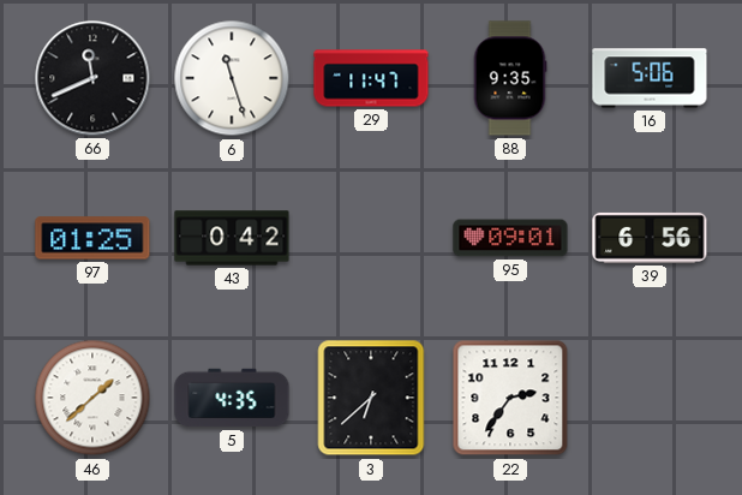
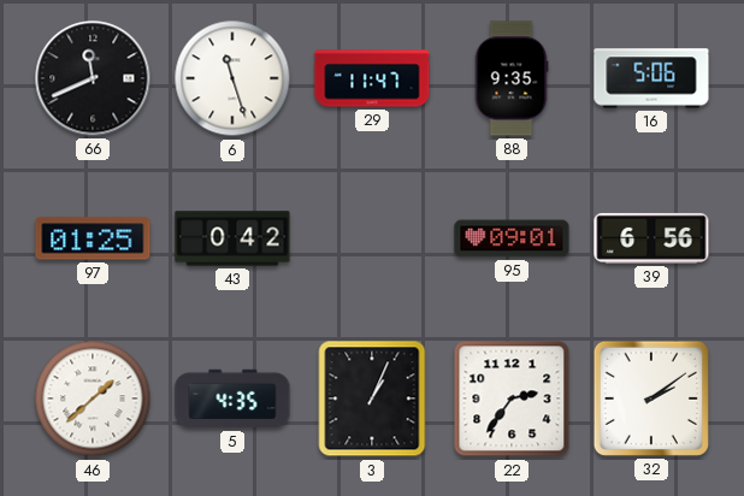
3: 6:38 -> 1:04
32: none -> 2:09
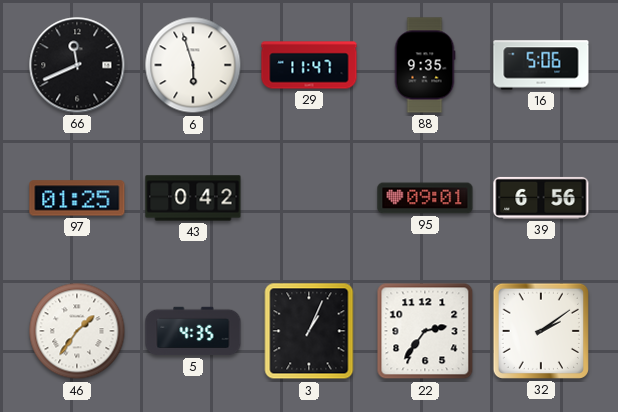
6: 11:27 -> 5:57
46: 1:38 -> 1:36
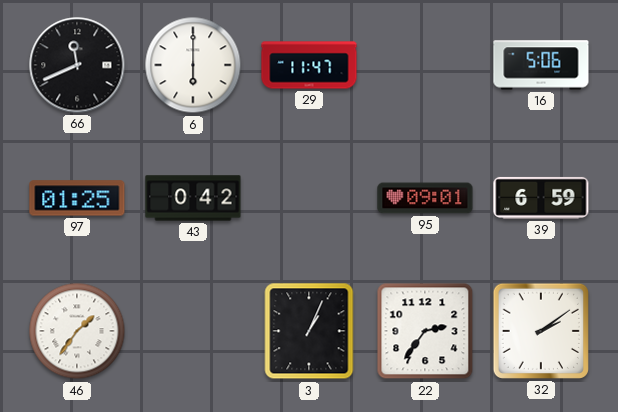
6: 5:57 -> 6:00
88: 9:35 -> none
39: 6:56 -> 6:59
5: 4:35 -> none
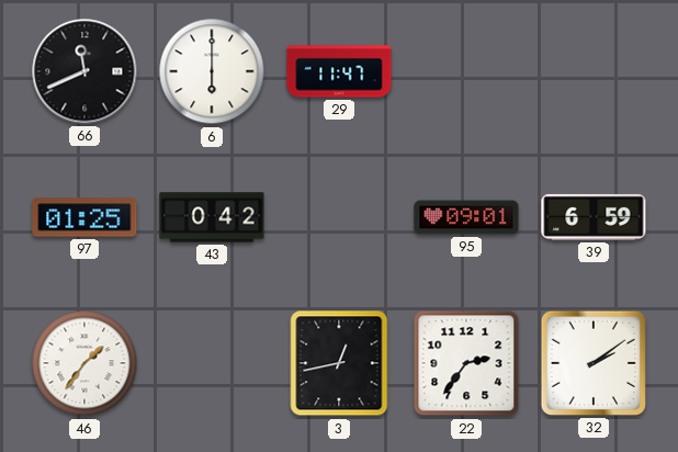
16: 5:06 -> none
3: 1:04 -> 12:43
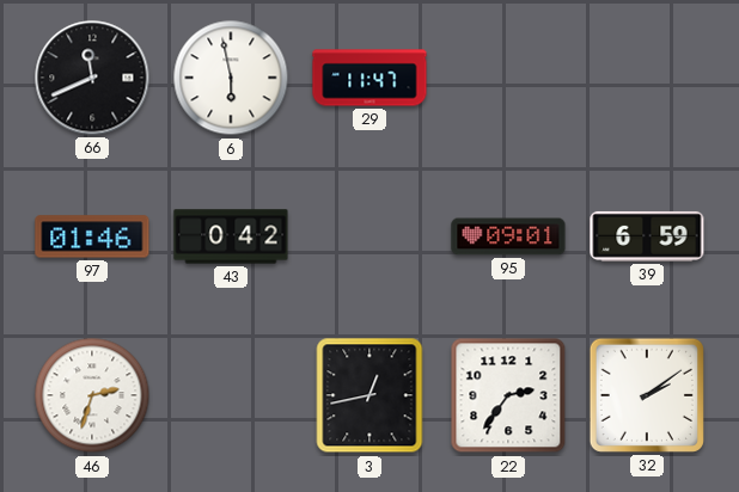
6: 6:00 -> 5:58
97: 01:25 -> 01:46
46: 1:36 -> 2:33
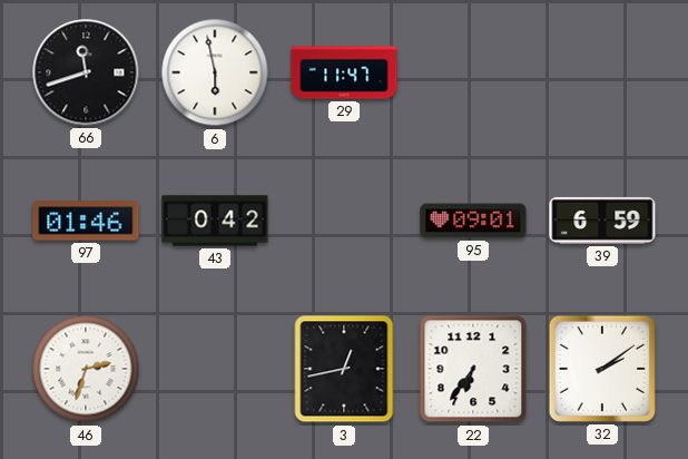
66: 11:41 -> 11:42
22: 2:36 -> 6:36
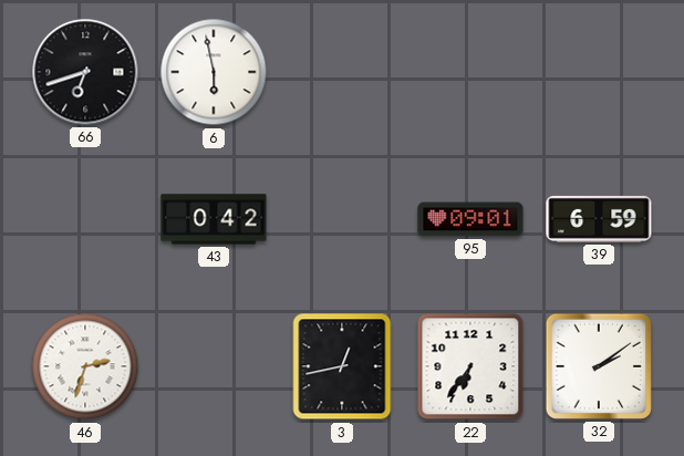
66: 11:42 -> 6:42
29: 11:47 -> none
97: 01:46 -> none
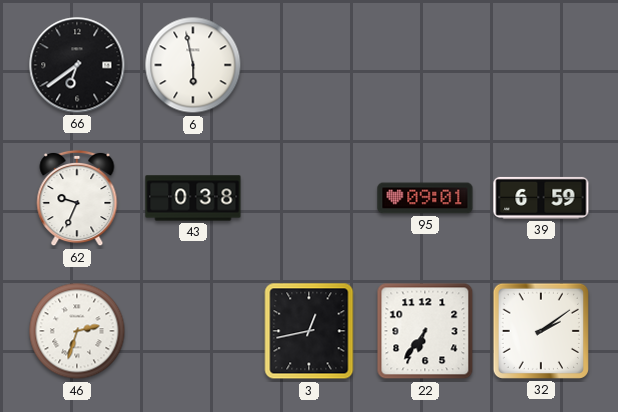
66: 6:42 -> 6:39
62: none -> 9:34
43: 0:42 -> 0:38
